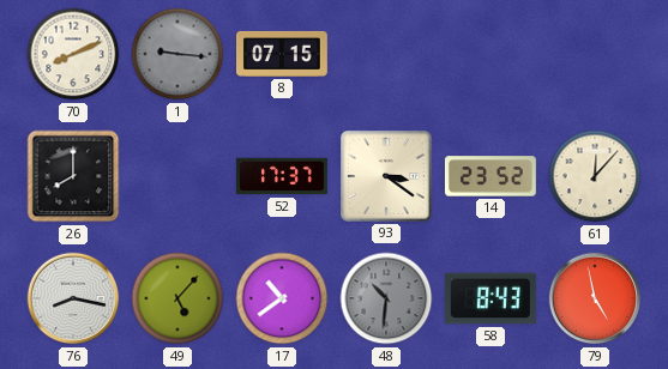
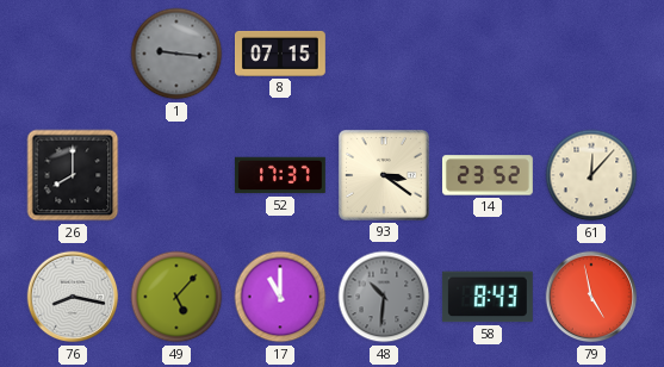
70: 8:11 -> none
17: 10:39 -> 11:00
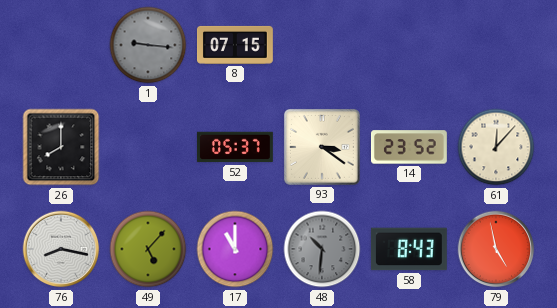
52: 17:37 -> 05:37
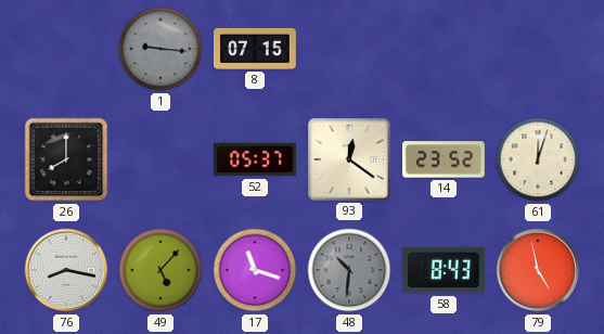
93: 3:21 -> 12:21
61: 12:07 -> 12:03
17: 11:00 -> 11:18
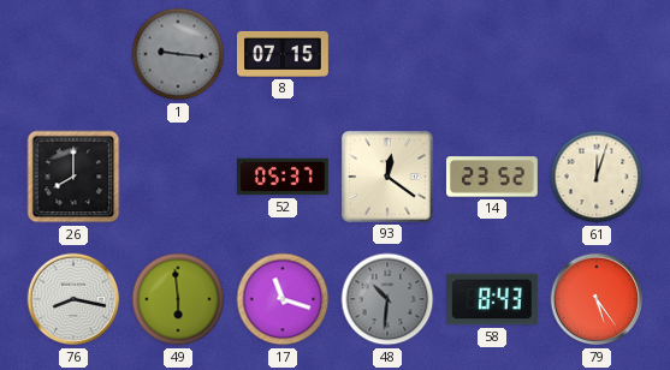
49: 5:07 -> 5:59
79: 4:58 -> 5:24
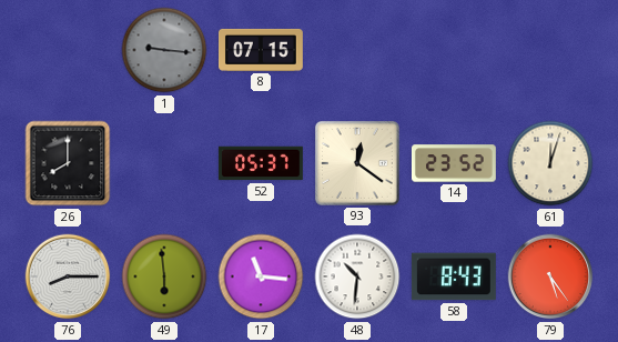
76: 8:17 -> 8:15
17: 11:18 -> 11:16
48 dial: grey -> white
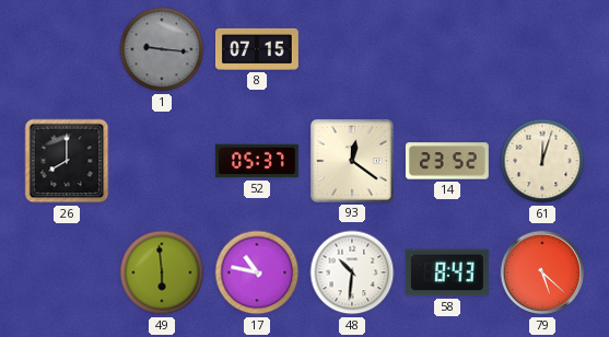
76: 8:15 -> none
17: 11:16 -> 10:47
79: 5:24 -> 5:22
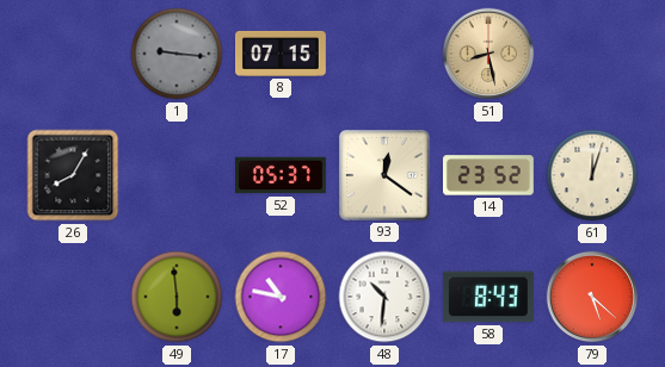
51: none -> 8:28
26: 8:00 -> 8:05
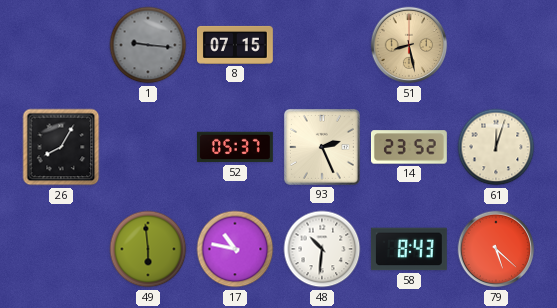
93: 12:21 -> 2:26
